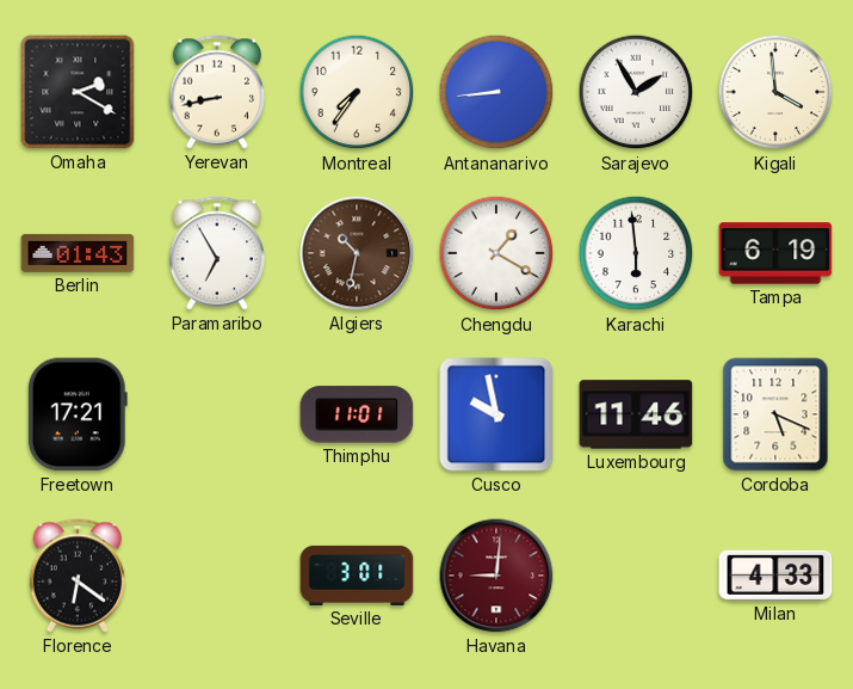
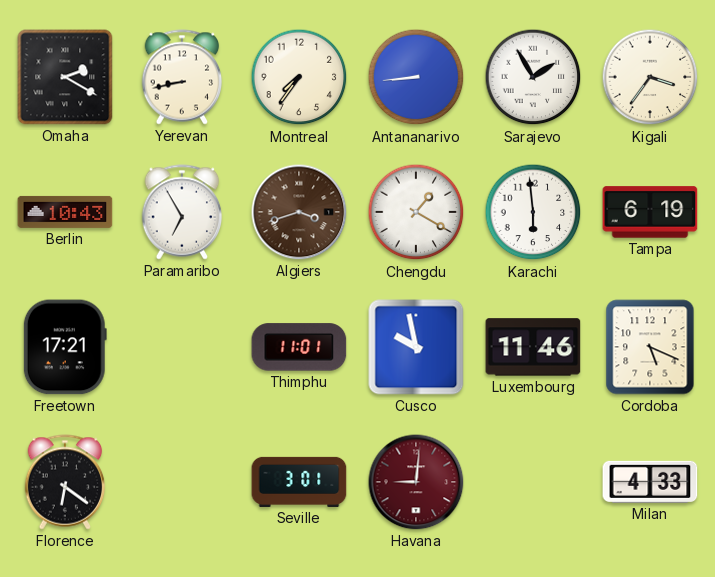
Kigali: 3:59 -> 3:36
Berlin: 01:43 -> 10:43
Algiers: 10:32 -> 3:42
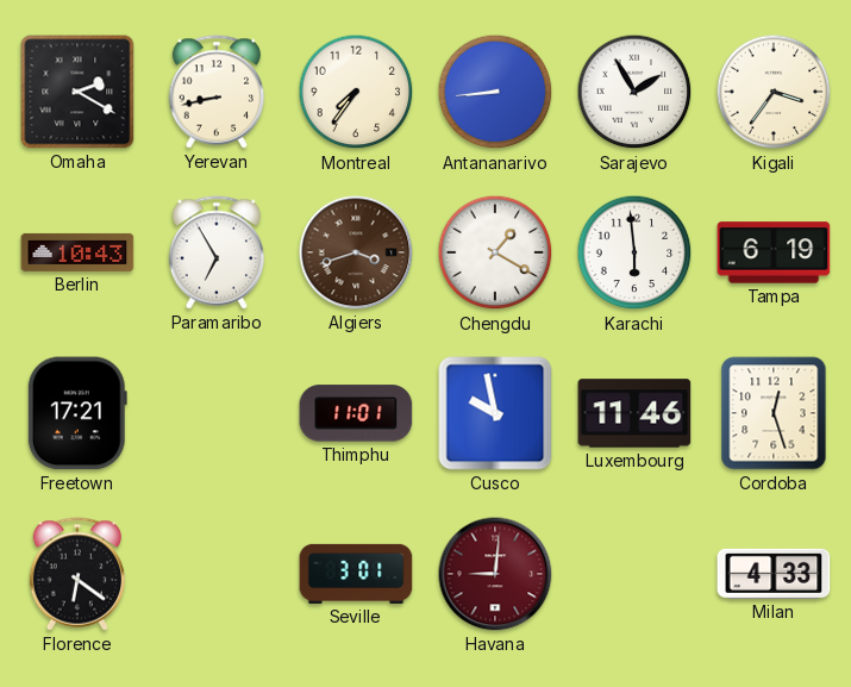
Cordoba: 5:19 -> 12:27
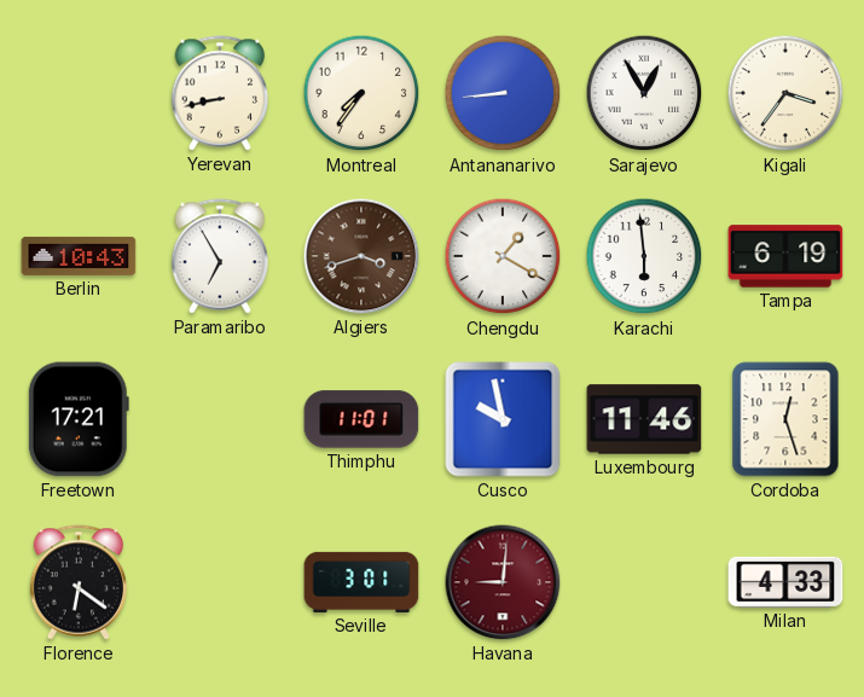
Omaha: 2:20 -> none
Sarajevo: 1:55 -> 12:55
